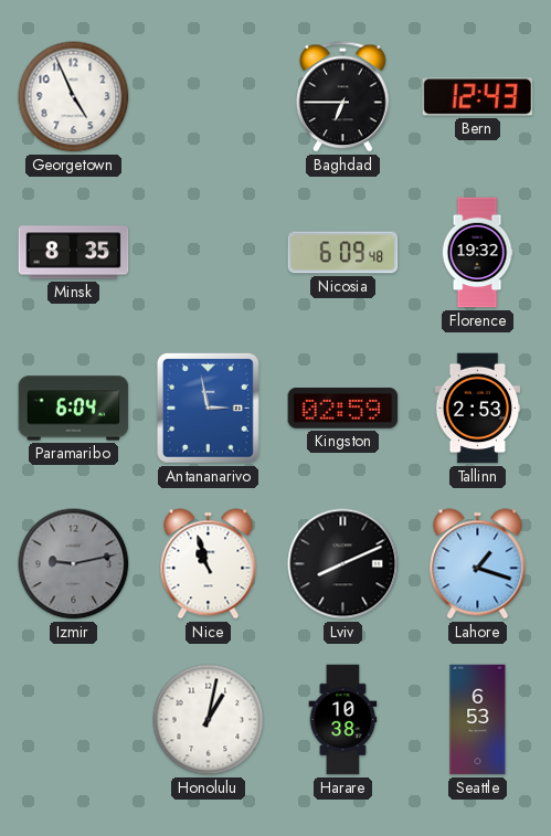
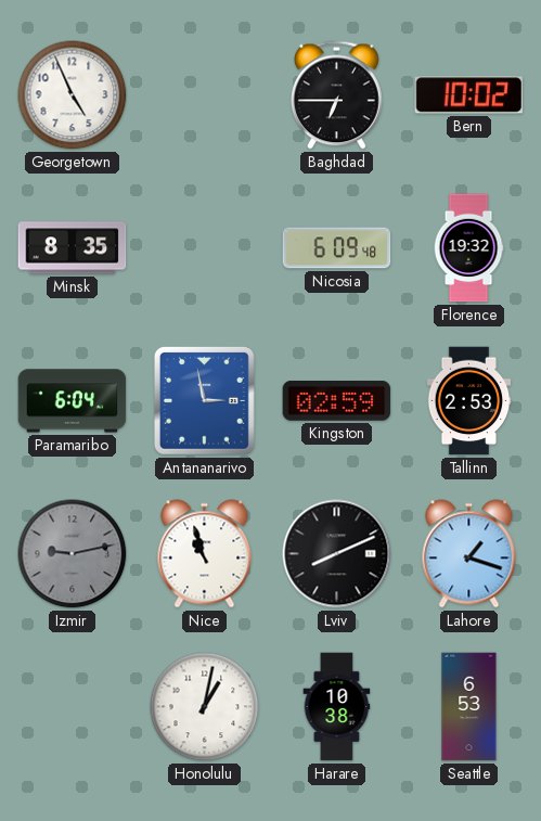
Bern: 12:43 -> 10:02
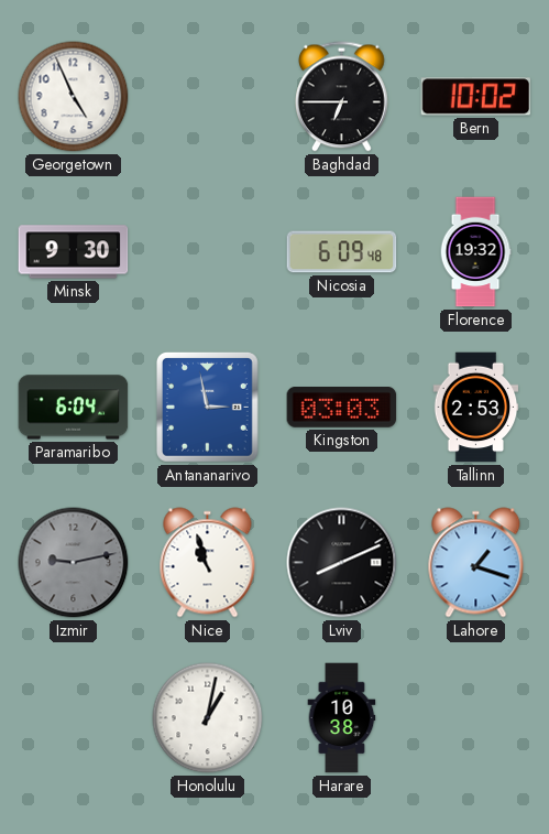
Minsk: 8:35 -> 9:30
Kingston: 02:59 -> 03:03
Seattle: 6:53 -> none
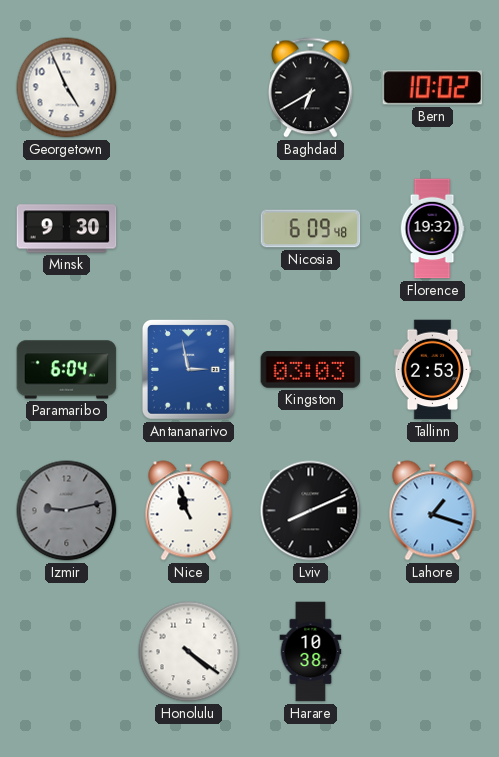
Baghdad: 6:45 -> 6:40
Honolulu: 1:02 -> 4:21
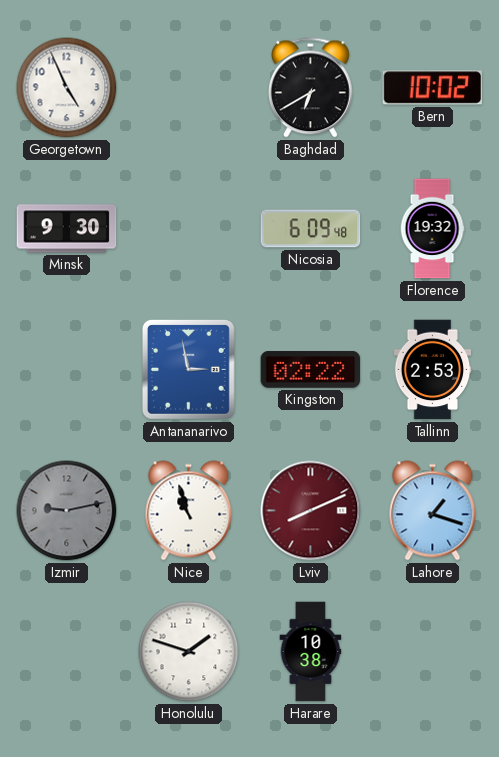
Paramaribo: 6:04 -> none
Kingston: 03:03 -> 02:22
Lviv dial: black -> burgundy
Honolulu: 4:21 -> 1:48
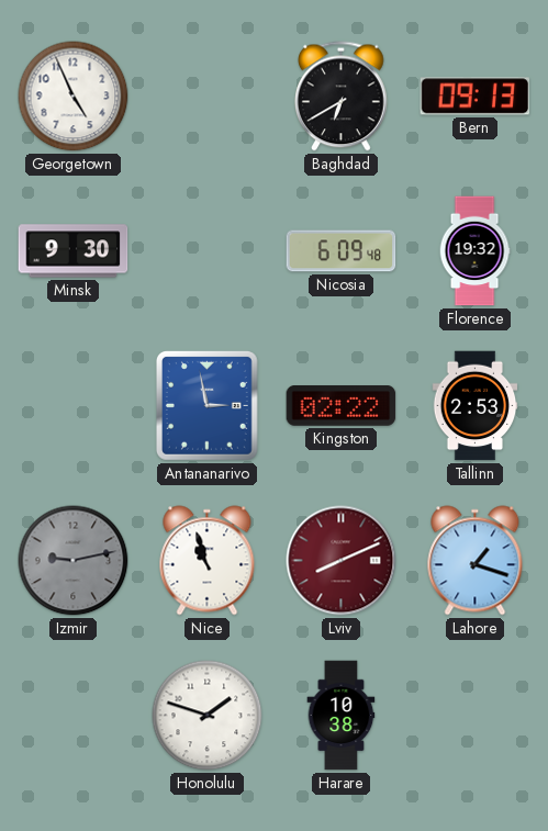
Bern: 10:02 -> 09:13
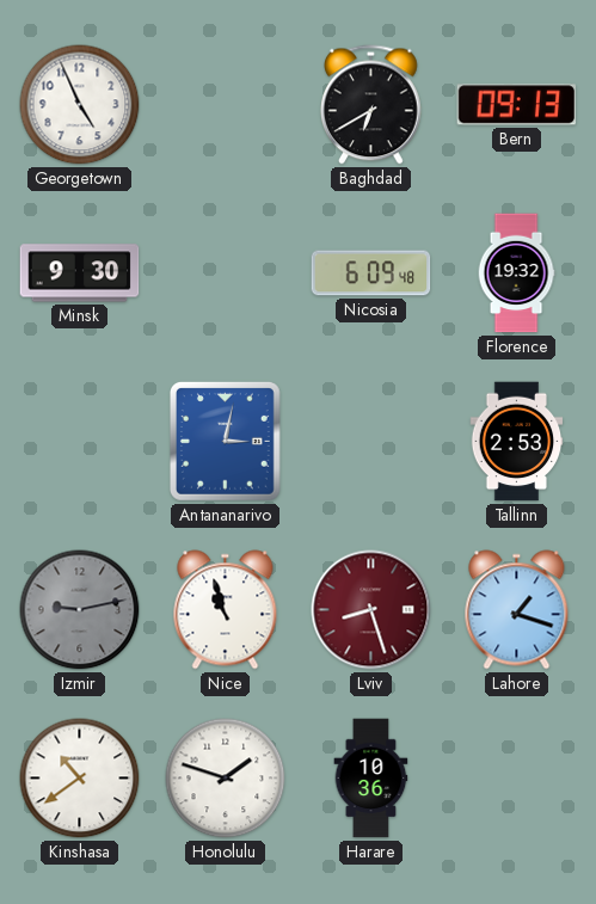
Antananarivo: 2:58 -> 3:02
Kingston: 02:22 -> none
Lviv: 8:11 -> 8:27
Kinshasa: none -> 10:39
Harare: 10:38 -> 10:36
